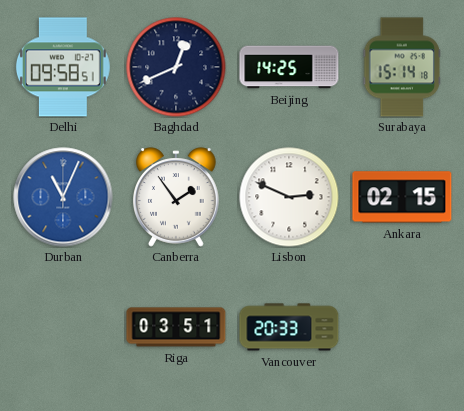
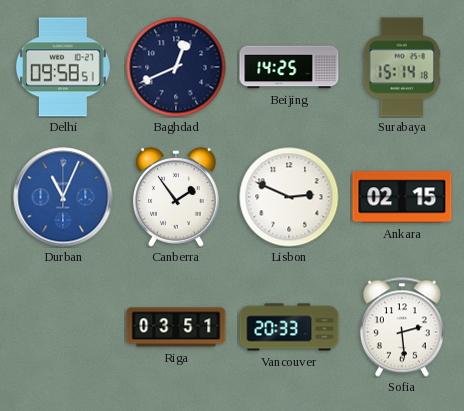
Sofia: none -> 2:29
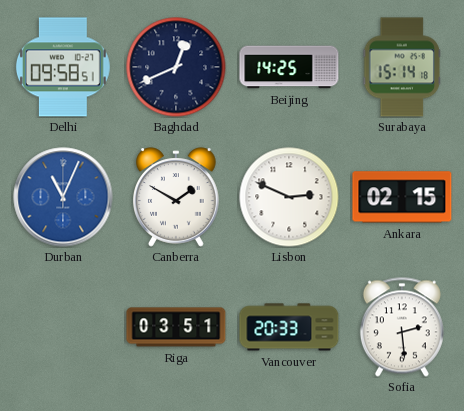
Canberra: 1:54 -> 1:50
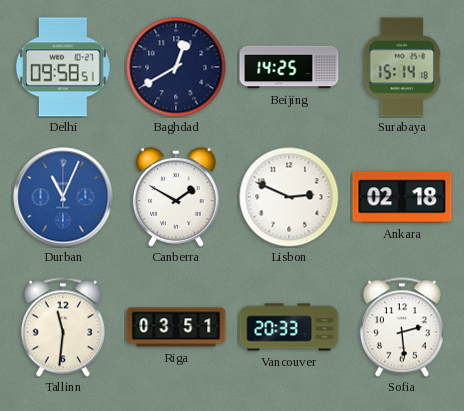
Baghdad: 12:41 -> 12:40
Ankara: 02:15 -> 02:18
Tallinn: none -> 11:31
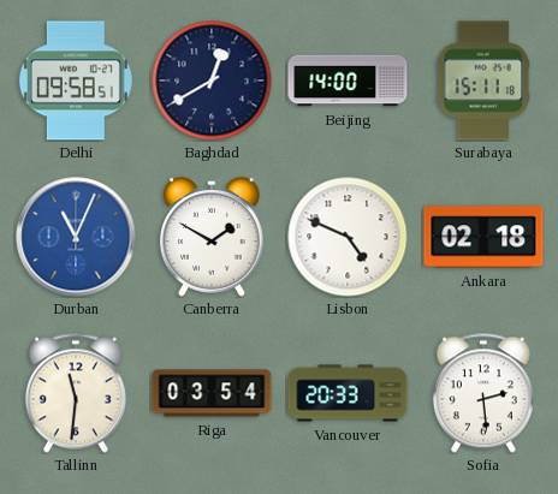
Beijing: 14:25 -> 14:00
Surabaya: 15:14 -> 15:11
Lisbon: 2:49 -> 4:49
Riga: 03:51 -> 03:54
